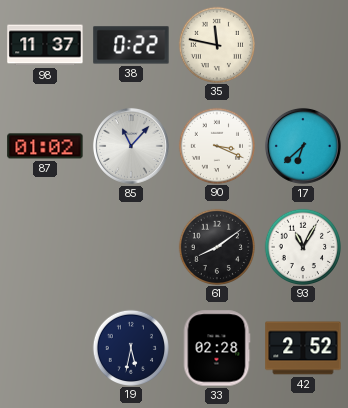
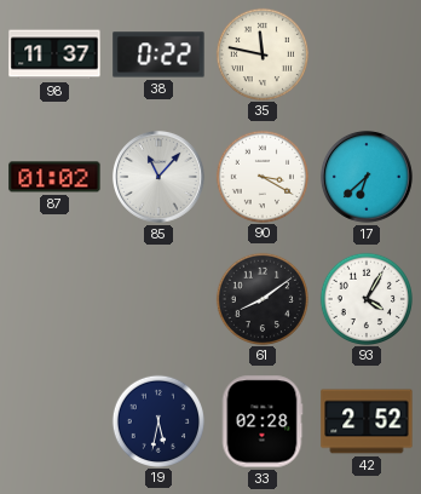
90: 3:19 -> 3:20
93: 11:05 -> 4:05
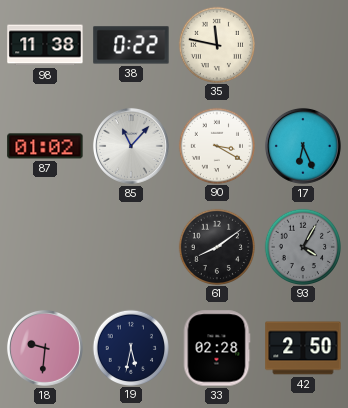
98: 11:37 -> 11:38
17: 6:38 -> 6:26
93 dial: white -> grey
18: none -> 9:31
42: 2:52 -> 2:50
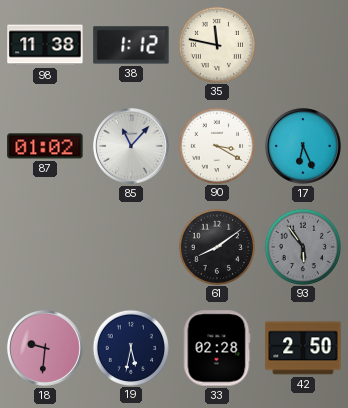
38: 0:22 -> 1:12
93: 4:05 -> 5:54
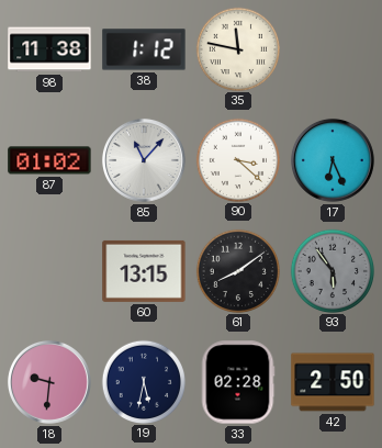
90: 3:20 -> 3:22
60: none -> 13:15
